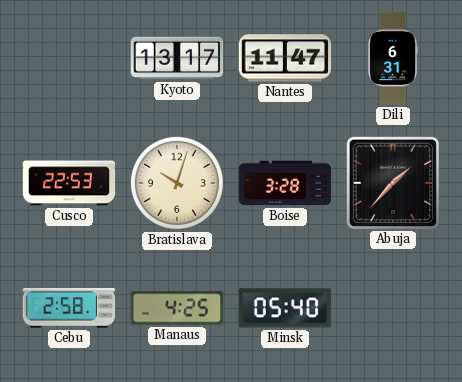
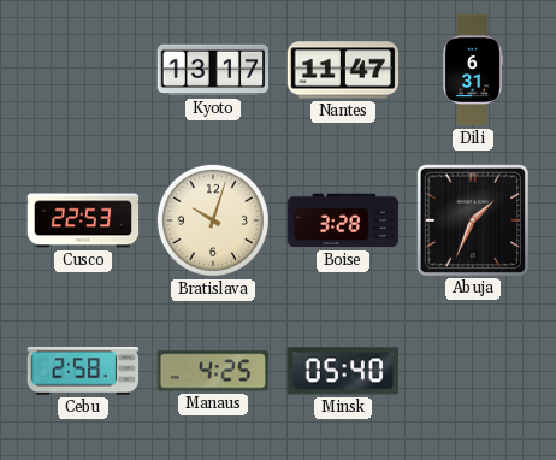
Abuja: 1:37 -> 1:34
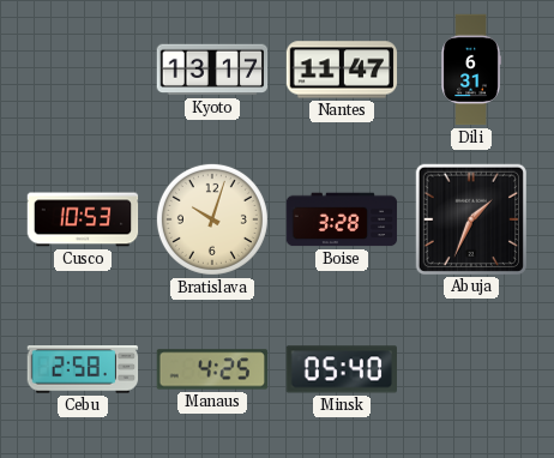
Cusco: 22:53 -> 10:53
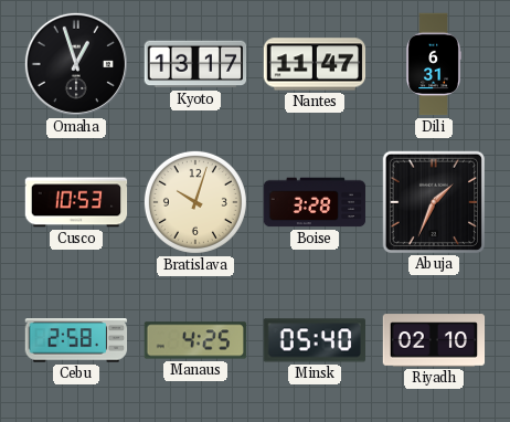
Omaha: none -> 12:57
Riyadh: none -> 02:10
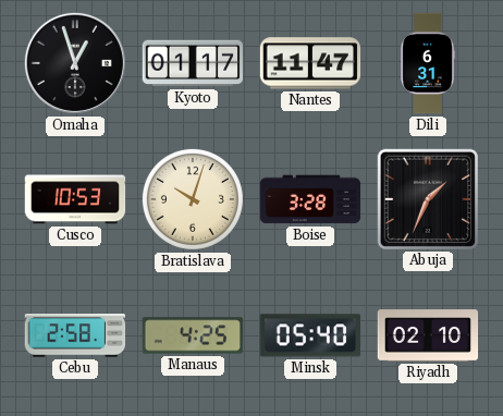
Kyoto: 13:17 -> 01:17
